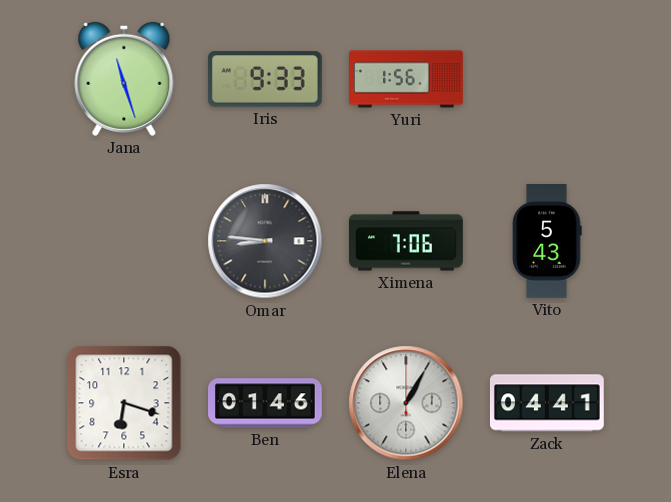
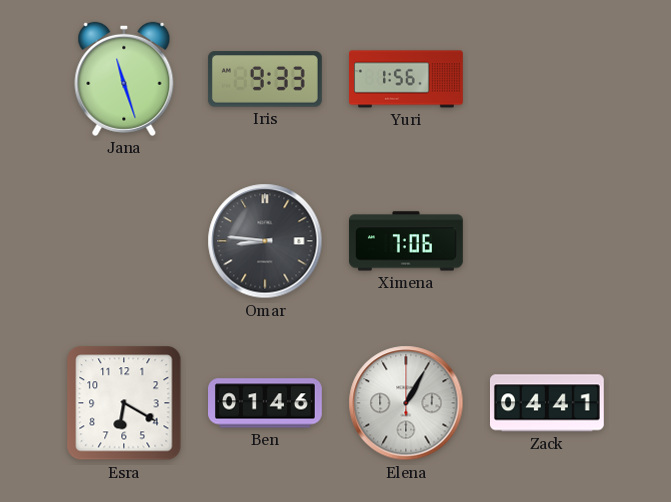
Vito: 5:43 -> none
Esra: 6:18 -> 6:20
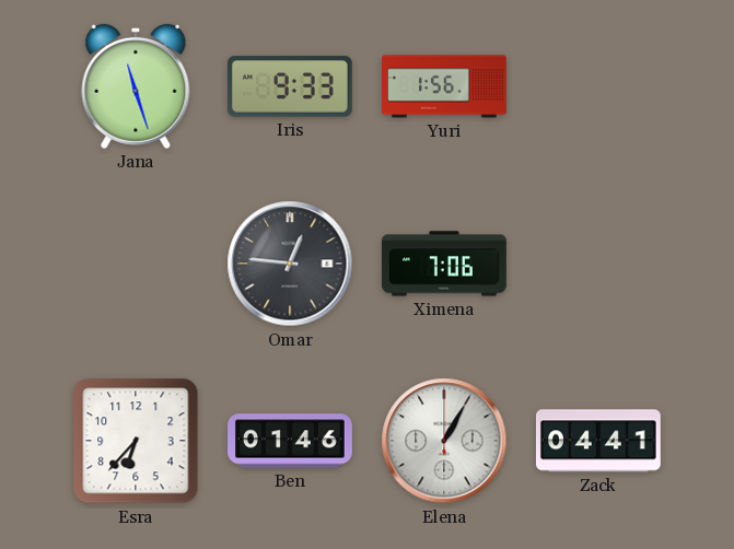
Omar: 8:46 -> 12:46
Esra: 6:20 -> 6:37
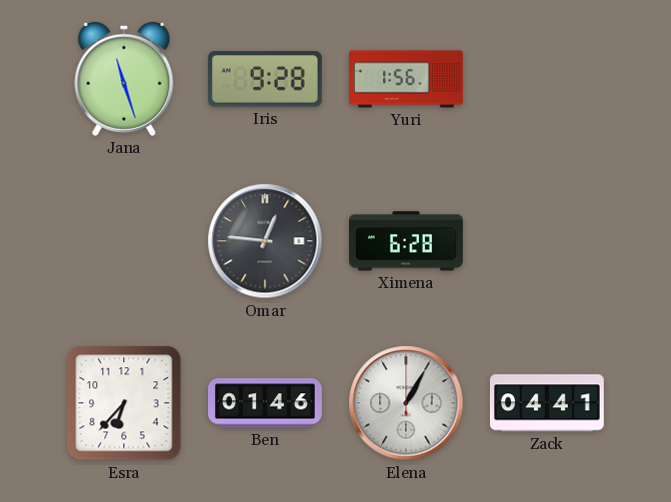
Iris: 9:33 -> 9:28
Ximena: 7:06 -> 6:28
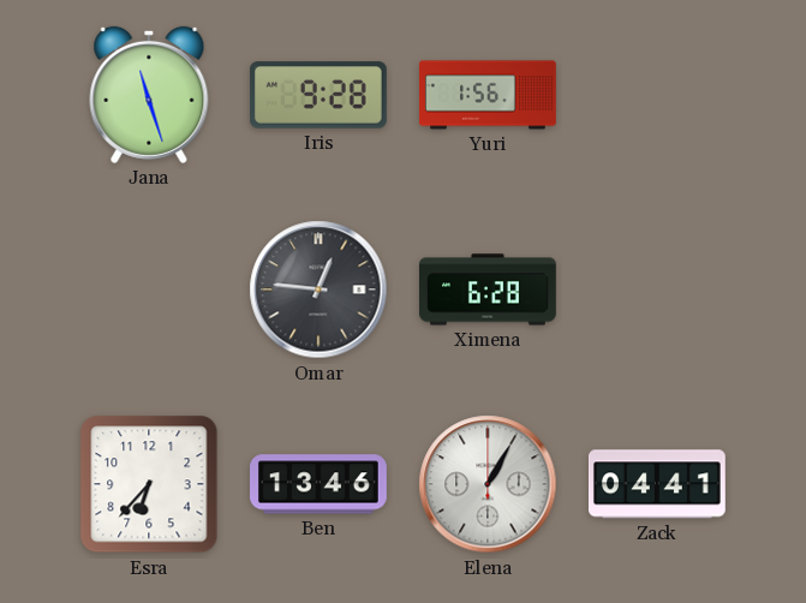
Ben: 01:46 -> 13:46
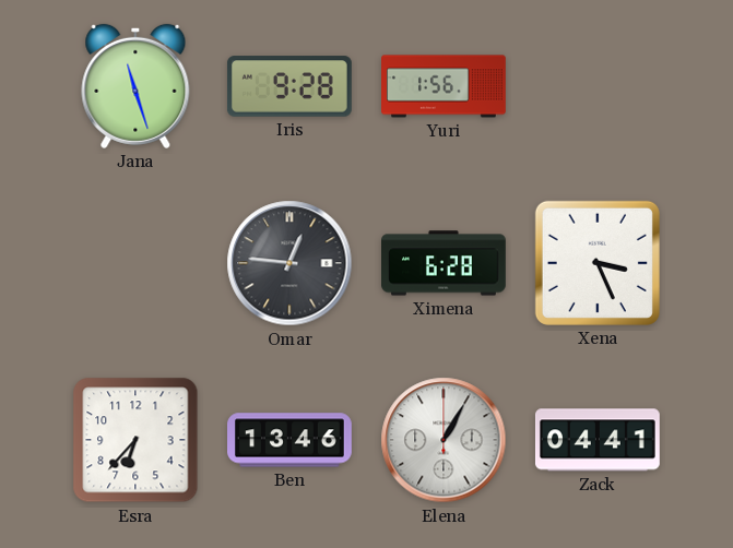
Xena: none -> 3:26
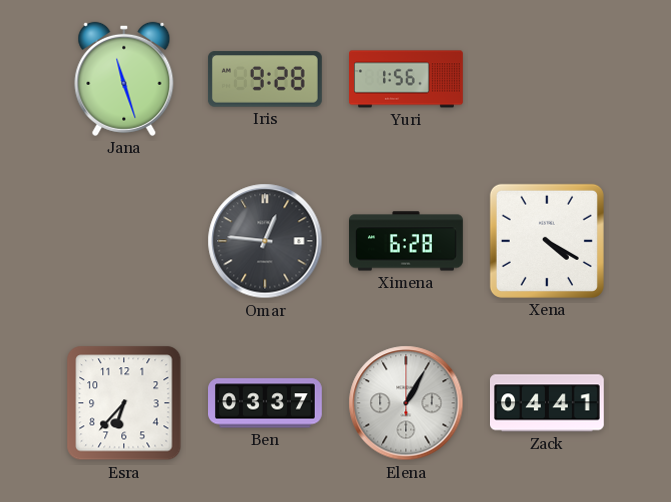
Xena: 3:26 -> 4:20
Ben: 13:46 -> 03:37
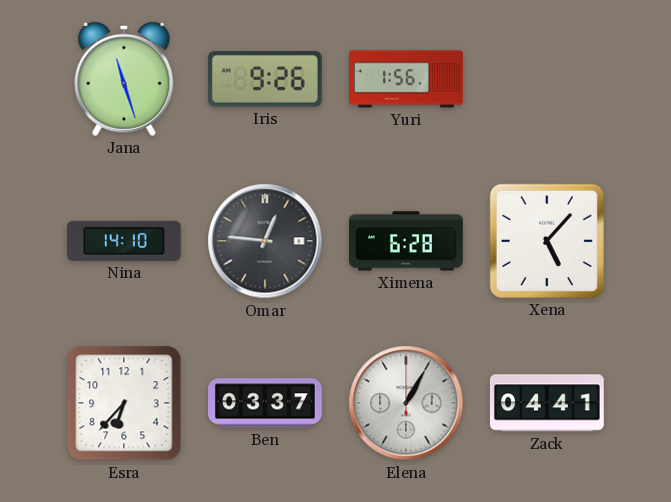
Iris: 9:28 -> 9:26
Nina: none -> 14:10
Xena: 4:20 -> 5:07
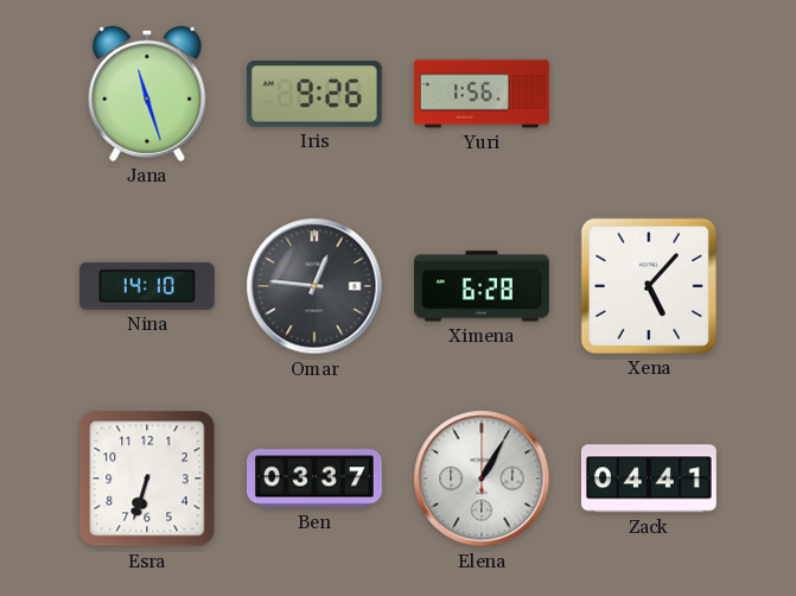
Esra: 6:37 -> 6:33
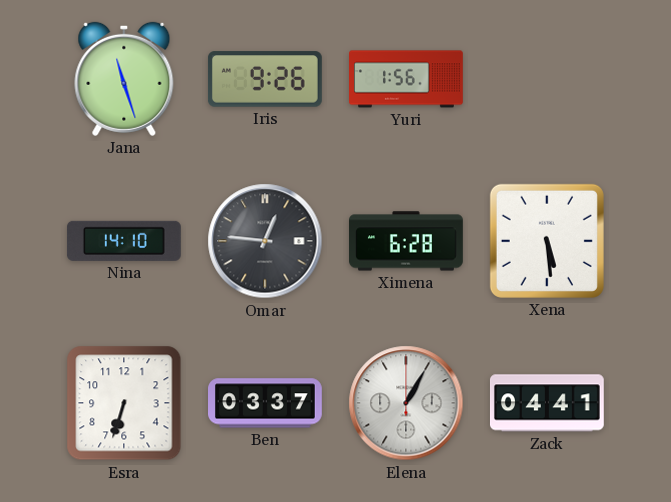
Xena: 5:07 -> 5:29
